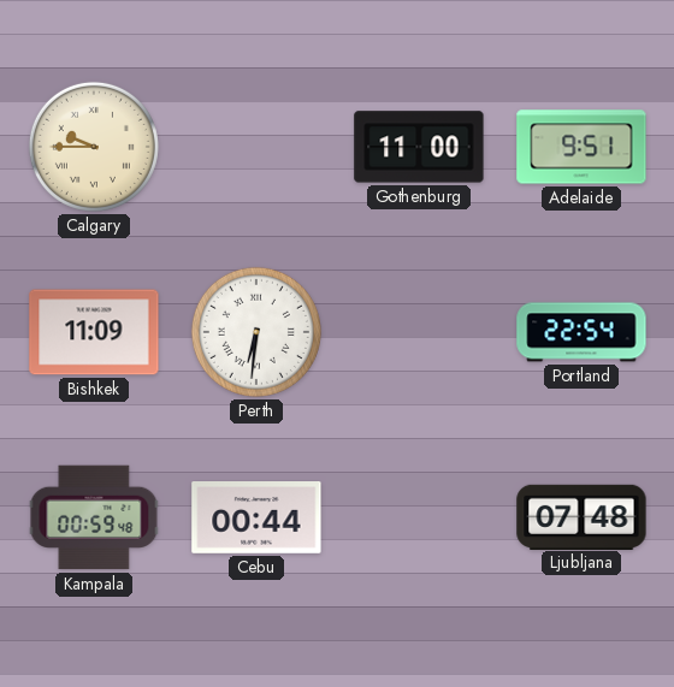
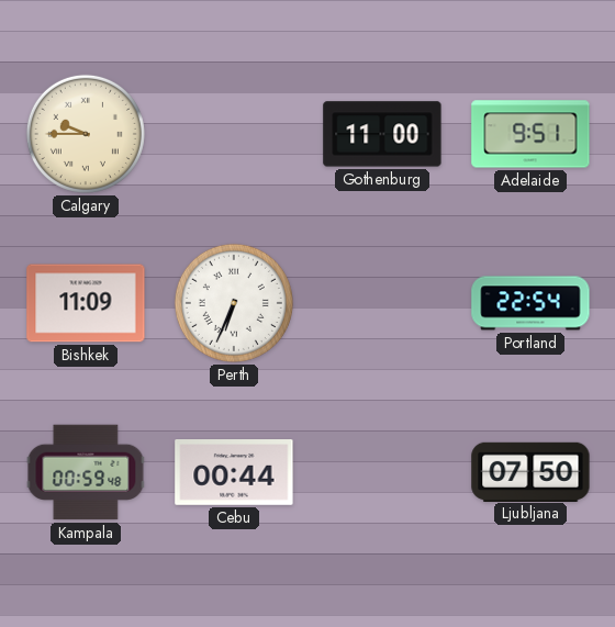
Perth: 6:31 -> 6:34
Ljubljana: 07:48 -> 07:50
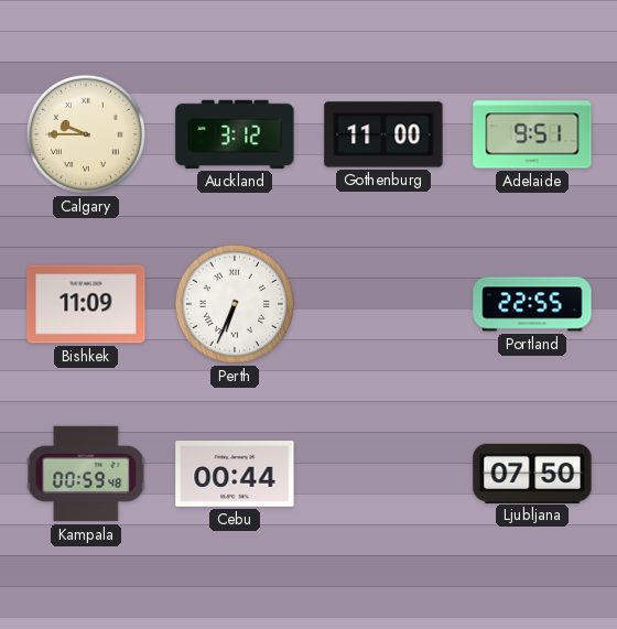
Auckland: none -> 3:12
Portland: 22:54 -> 22:55
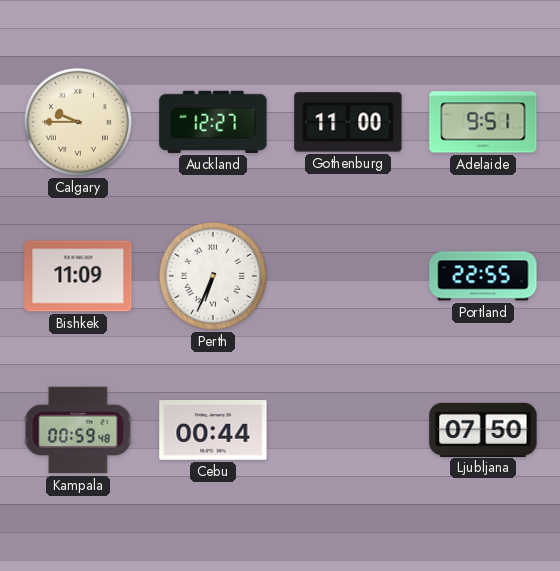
Auckland: 3:12 -> 12:27
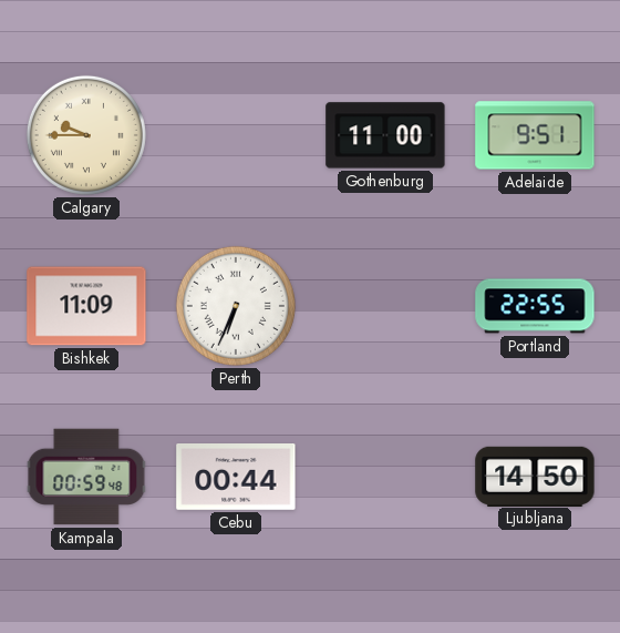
Auckland: 12:27 -> none
Ljubljana: 07:50 -> 14:50
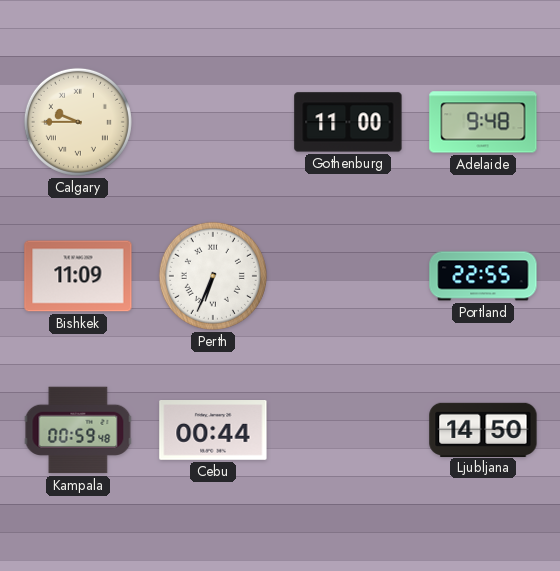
Adelaide: 9:51 -> 9:48
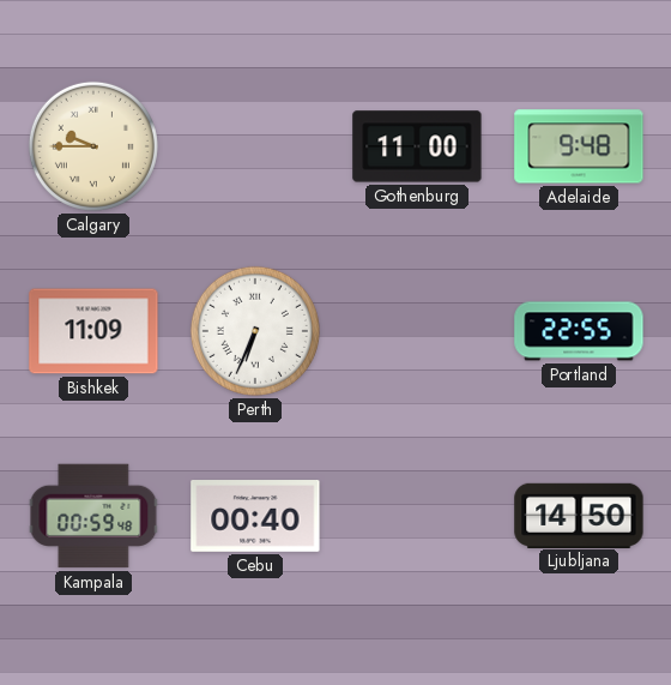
Cebu: 00:44 -> 00:40
